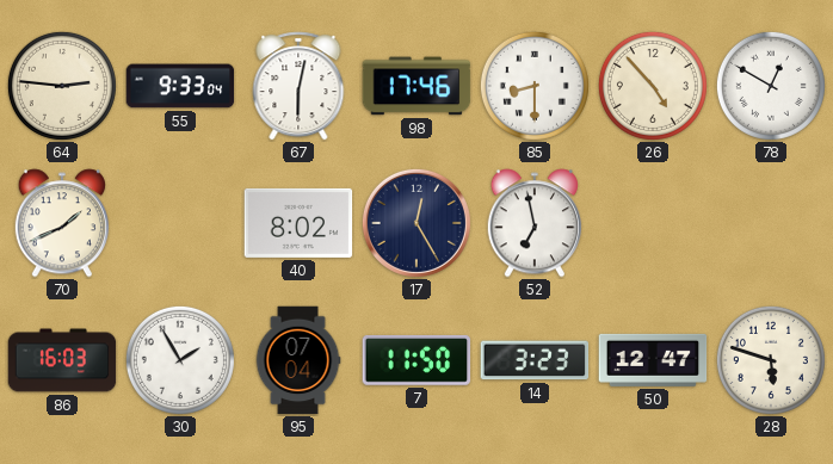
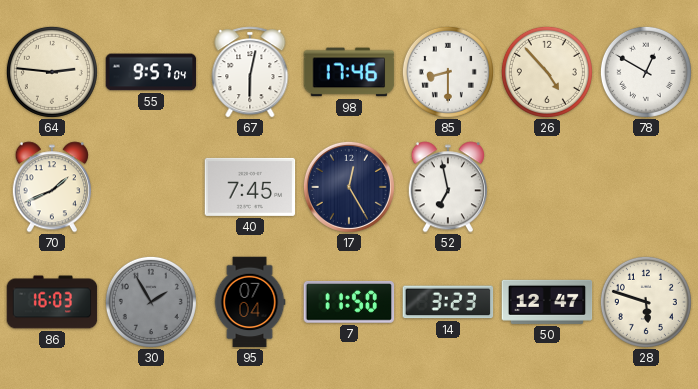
55: 9:33 -> 9:57
40: 8:02 -> 7:45
30 dial: white -> grey
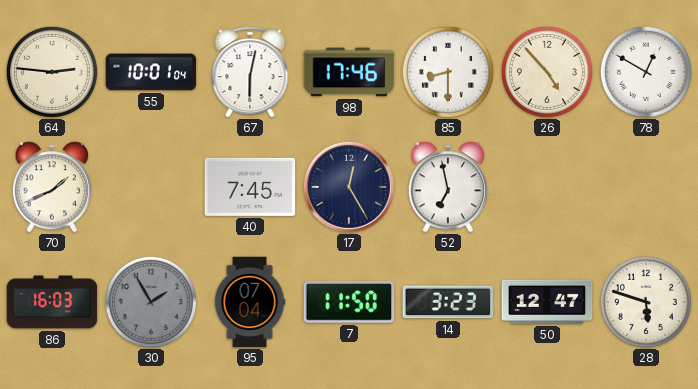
55: 9:57 -> 10:01
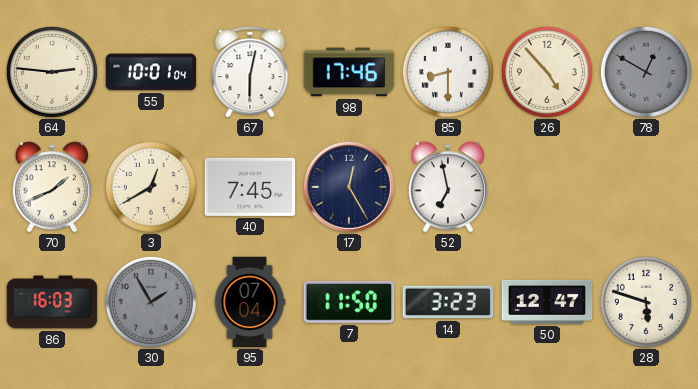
78 dial: white -> grey
3: none -> 12:40
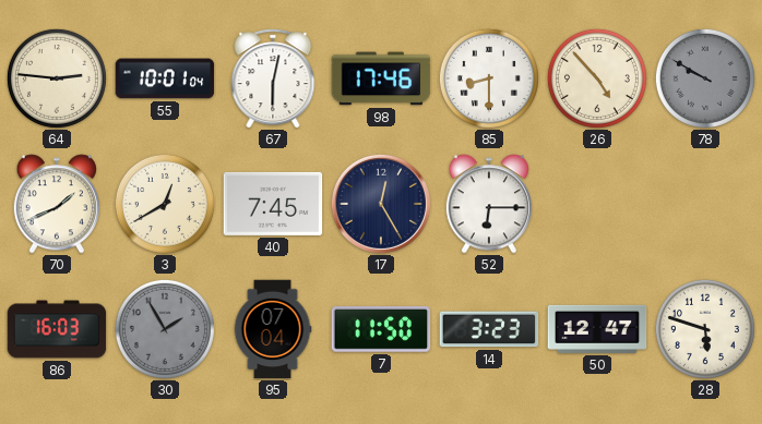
78: 12:50 -> 9:50
52: 6:58 -> 6:15
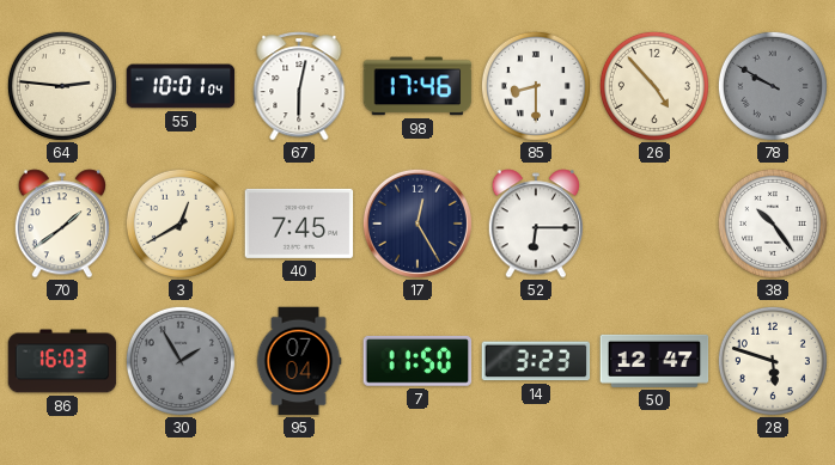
70: 1:41 -> 1:39
38: none -> 10:24
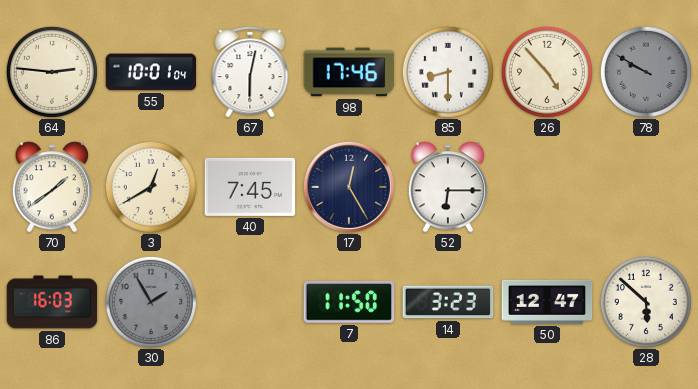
38: 10:24 -> none
95: 07:04 -> none
28: 5:48 -> 5:52
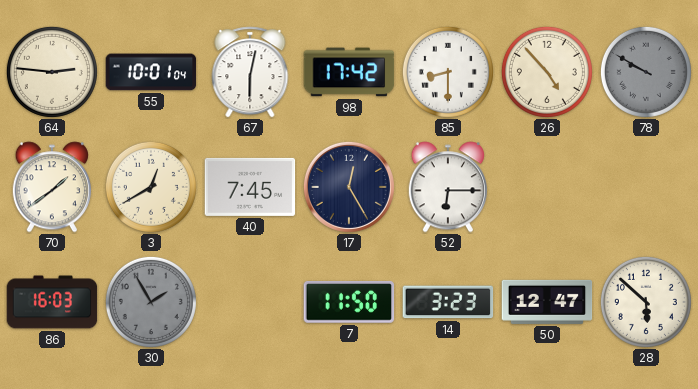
98: 17:46 -> 17:42
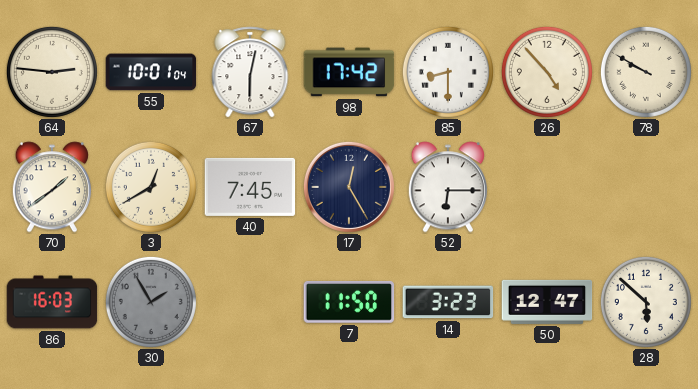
78 dial: grey -> cream
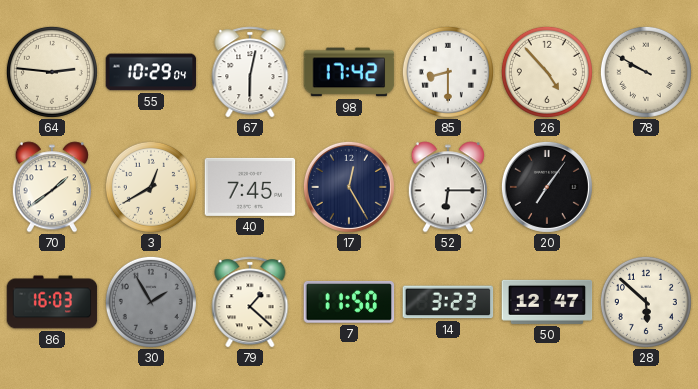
55: 10:01 -> 10:29
20: none -> 7:06
79: none -> 1:22
